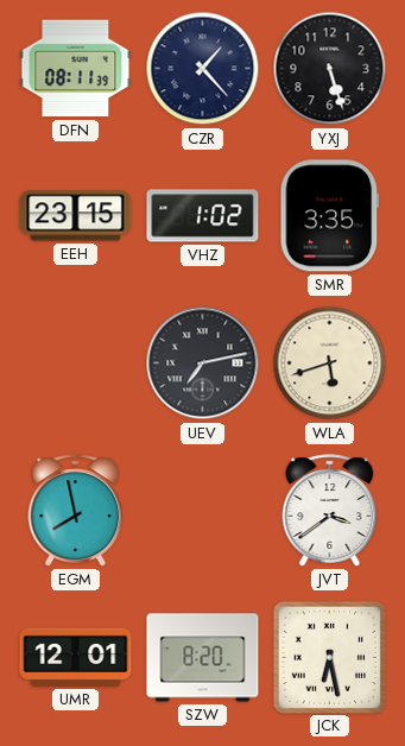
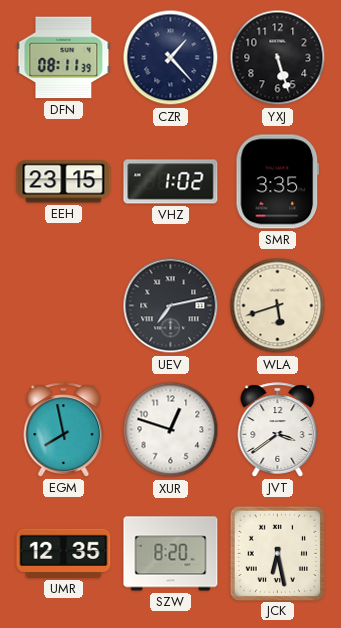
XUR: none -> 12:48
UMR: 12:01 -> 12:35
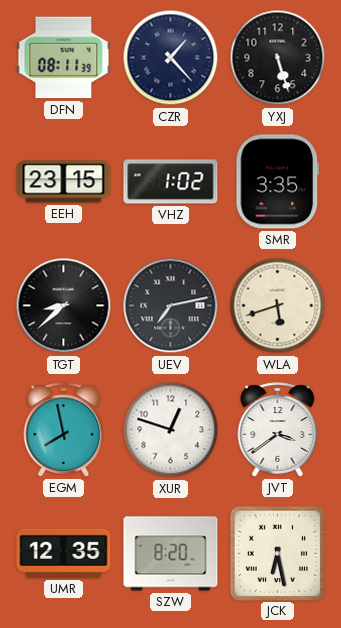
TGT: none -> 8:38
